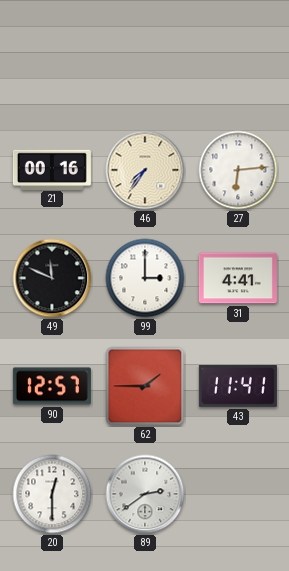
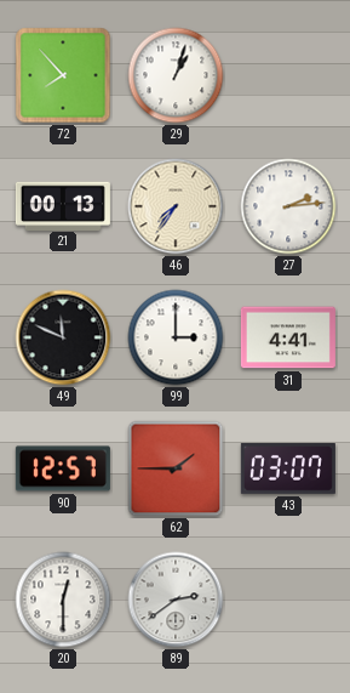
72: none -> 7:53
29: none -> 1:03
21: 00:16 -> 00:13
27: 6:14 -> 2:14
43: 11:41 -> 03:07
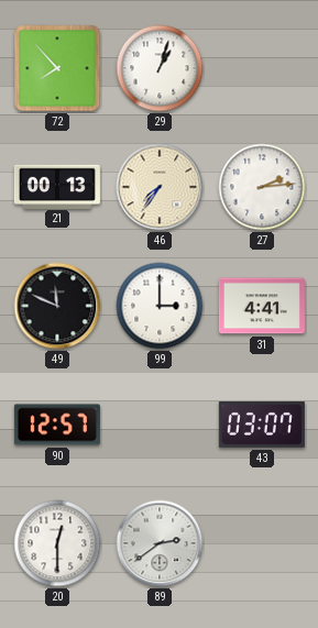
62: 1:45 -> none
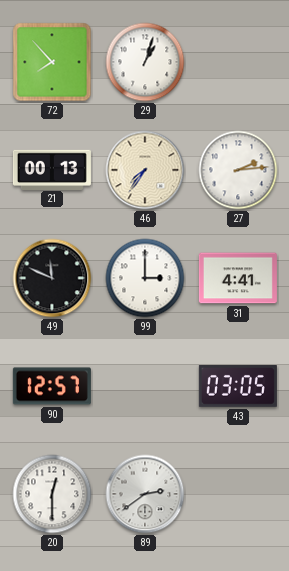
43: 03:07 -> 03:05
